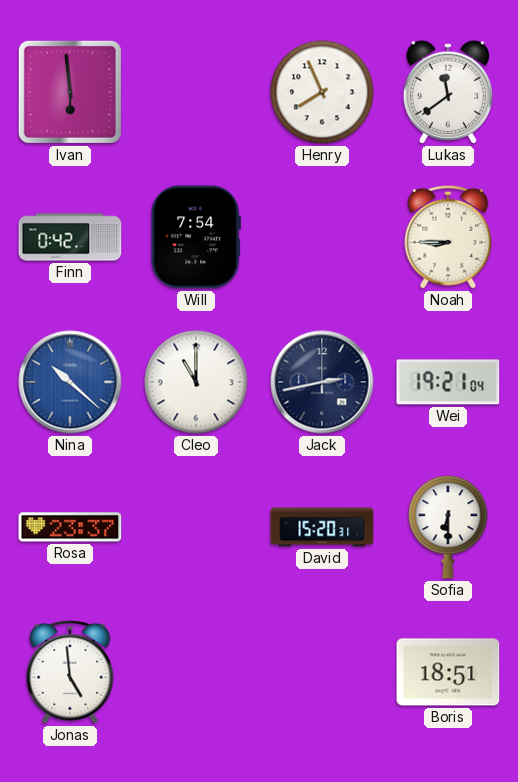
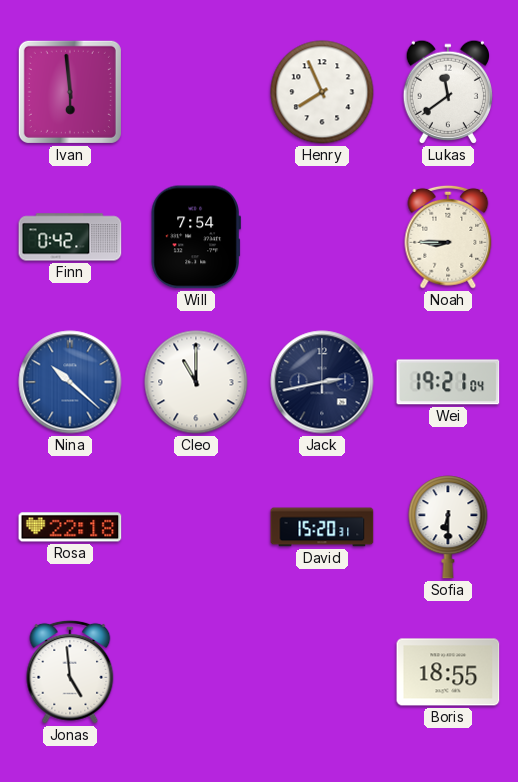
Rosa: 23:37 -> 22:18
Boris: 18:51 -> 18:55
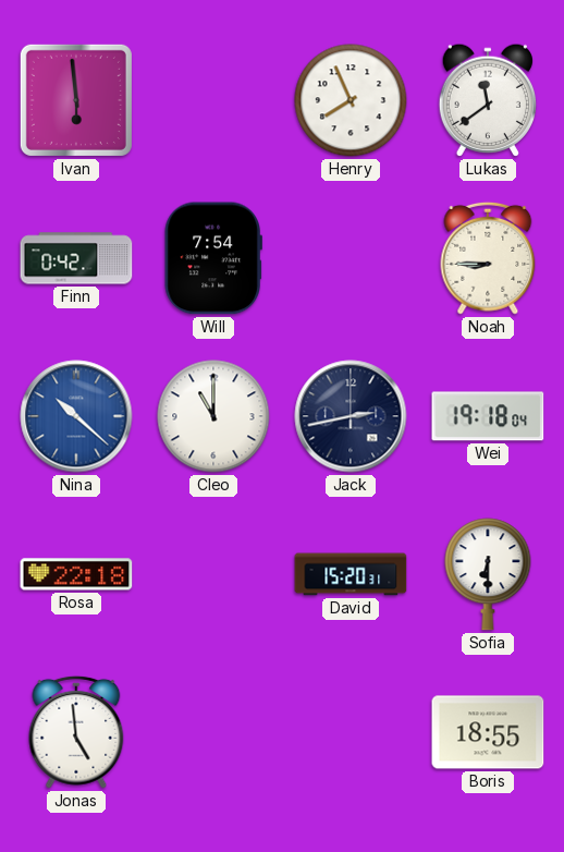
Wei: 19:21 -> 19:18
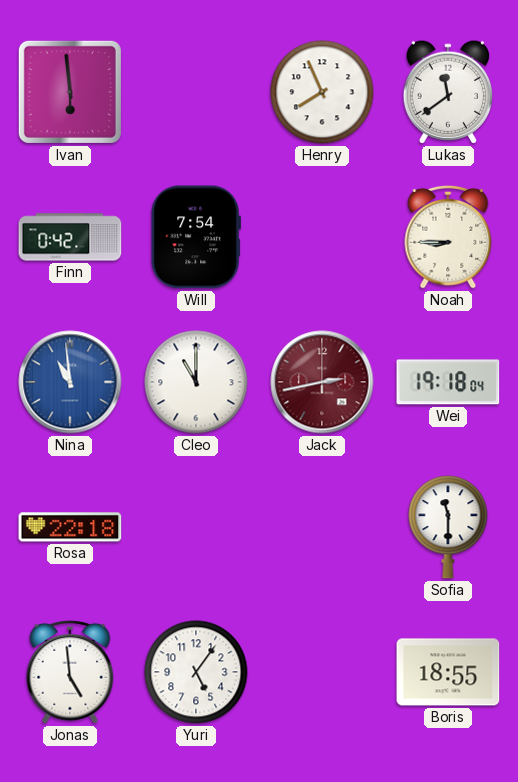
Nina: 10:22 -> 10:59
Jack dial: navy -> burgundy
David: 15:20 -> none
Sofia: 6:30 -> 11:30
Yuri: none -> 5:06
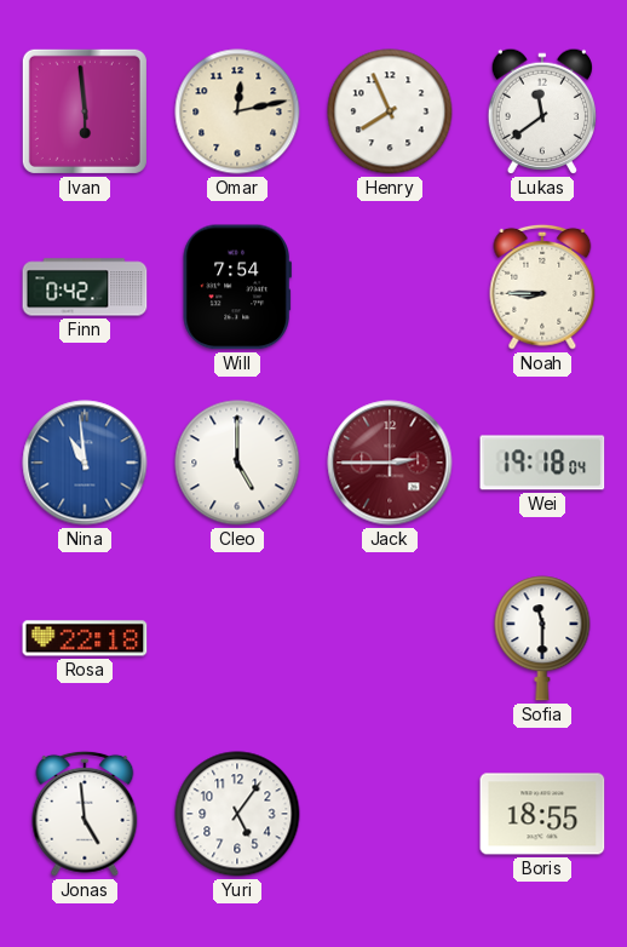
Omar: none -> 12:13
Cleo: 11:00 -> 5:00
Jack: 2:43 -> 2:45
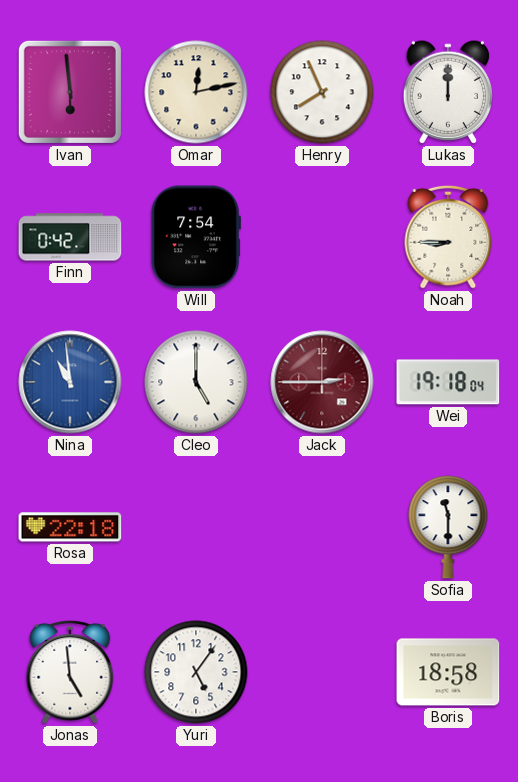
Lukas: 11:39 -> 12:00
Boris: 18:55 -> 18:58
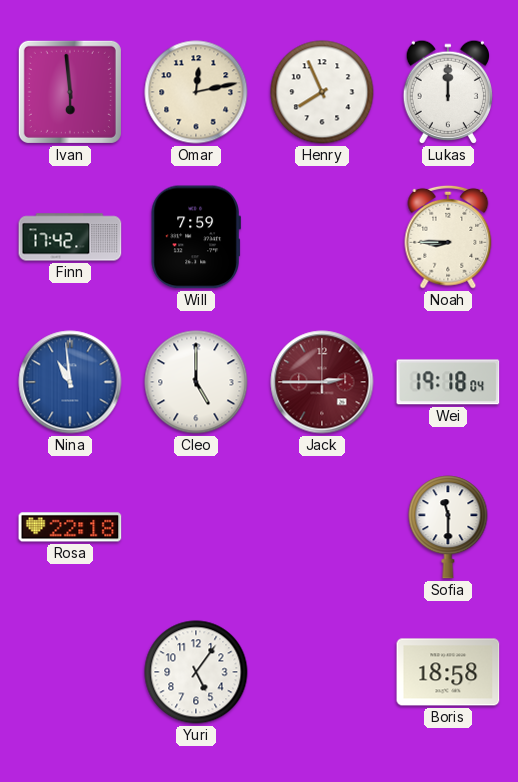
Finn: 0:42 -> 17:42
Will: 7:54 -> 7:59
Jonas: 4:59 -> none
